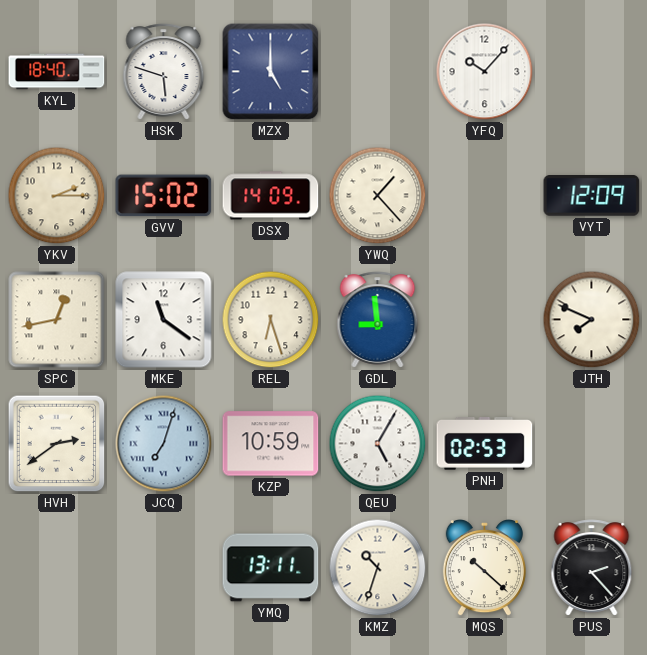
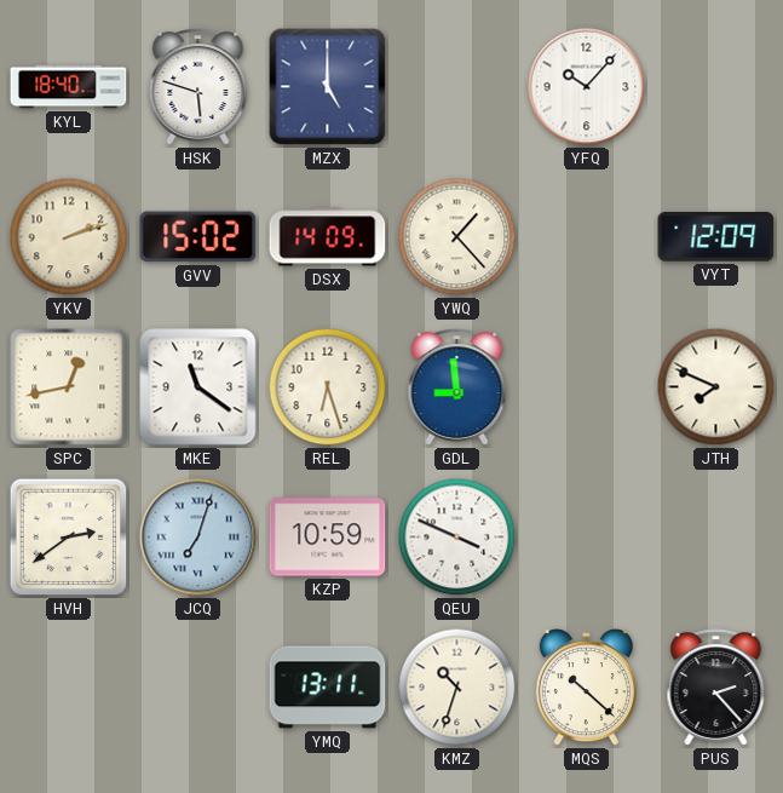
YKV: 2:15 -> 2:12
QEU: 5:05 -> 3:49
PNH: 02:53 -> none
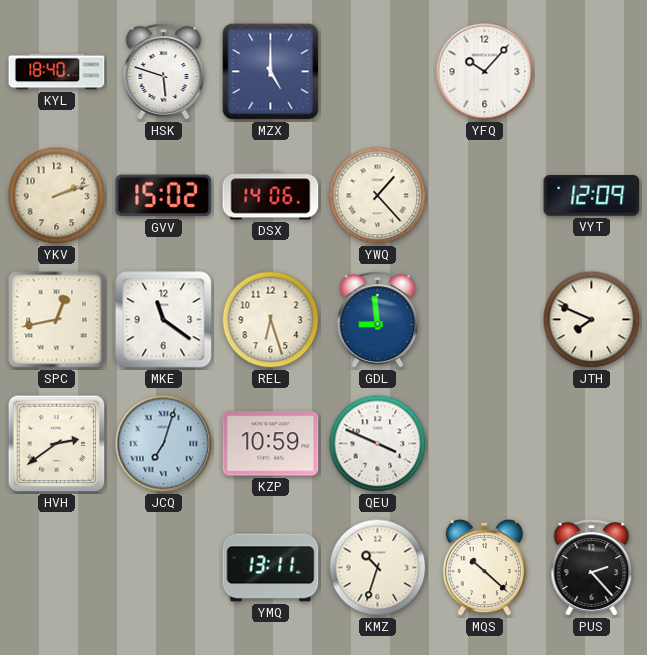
DSX: 14:09 -> 14:06
